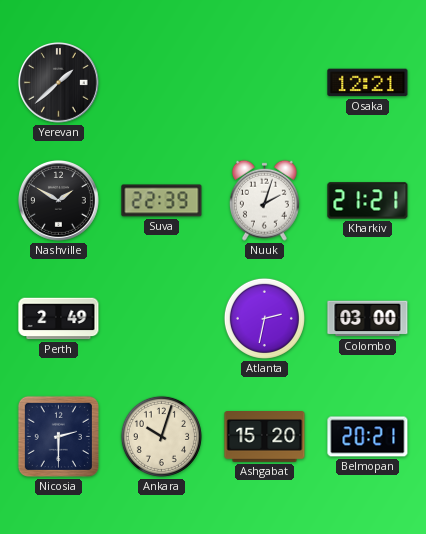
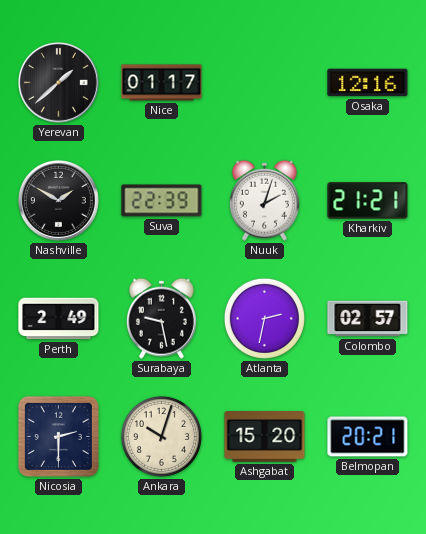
Nice: none -> 01:17
Osaka: 12:21 -> 12:16
Surabaya: none -> 9:28
Colombo: 03:00 -> 02:57
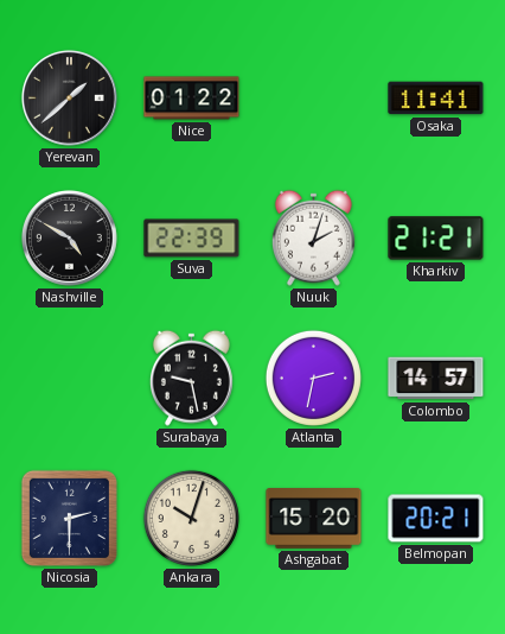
Nice: 01:17 -> 01:22
Osaka: 12:16 -> 11:41
Nashville: 1:50 -> 4:50
Perth: 2:49 -> none
Colombo: 02:57 -> 14:57
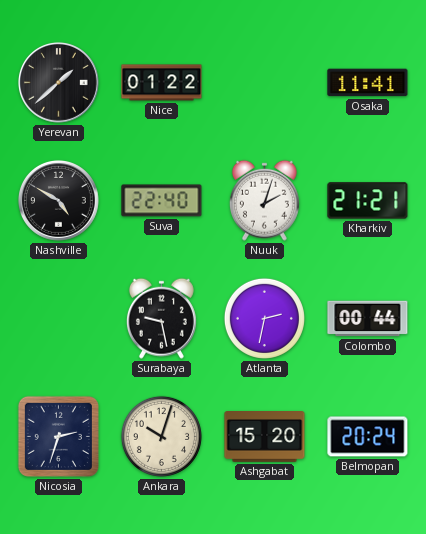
Suva: 22:39 -> 22:40
Colombo: 14:57 -> 00:44
Nicosia: 2:30 -> 2:33
Belmopan: 20:21 -> 20:24
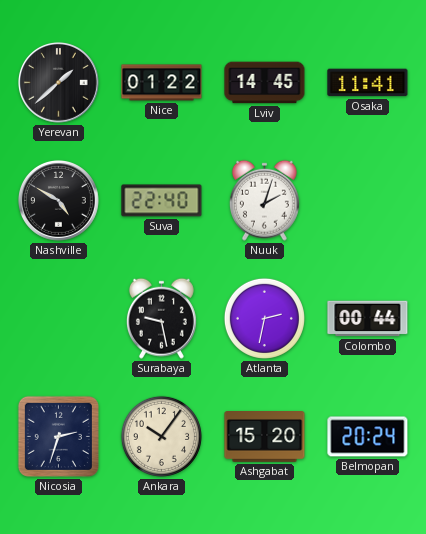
Lviv: none -> 14:45
Kharkiv: 21:21 -> none
Ankara: 10:03 -> 10:06
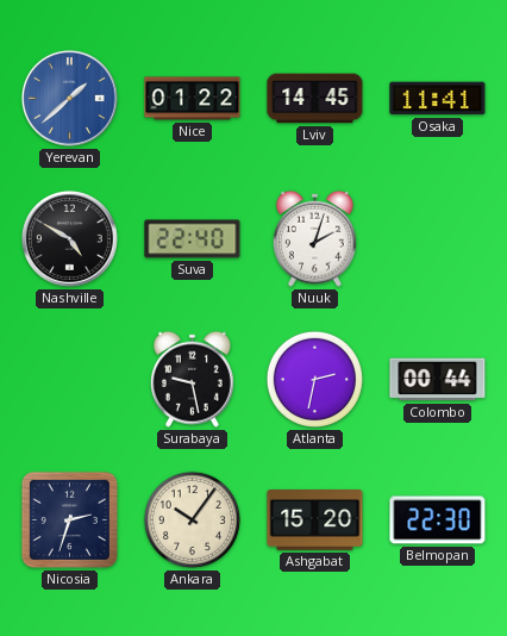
Yerevan dial: black -> blue
Belmopan: 20:24 -> 22:30
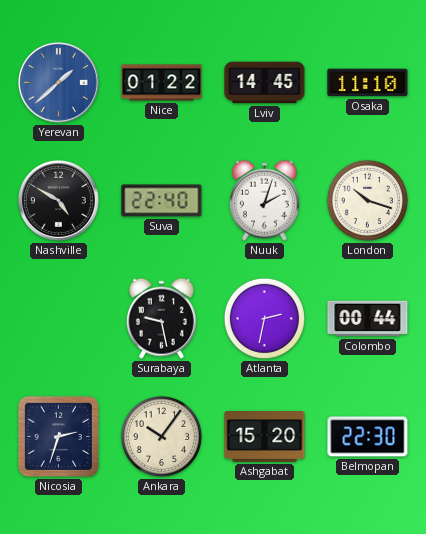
Osaka: 11:41 -> 11:10
London: none -> 10:18
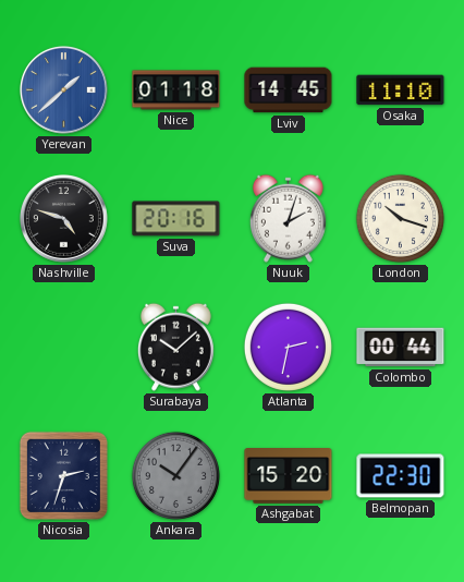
Nice: 01:22 -> 01:18
Nashville: 4:50 -> 4:48
Suva: 22:40 -> 20:16
Surabaya: 9:28 -> 10:08
Ankara dial: cream -> grey
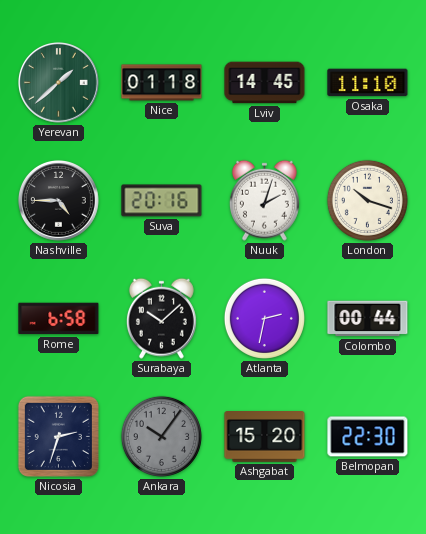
Yerevan dial: blue -> green
Nashville: 4:48 -> 4:45
Rome: none -> 6:58
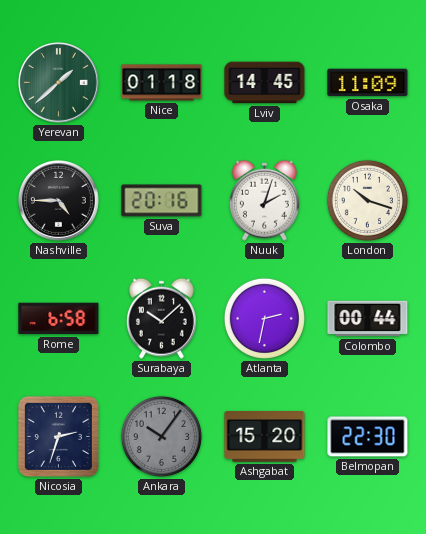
Osaka: 11:10 -> 11:09
